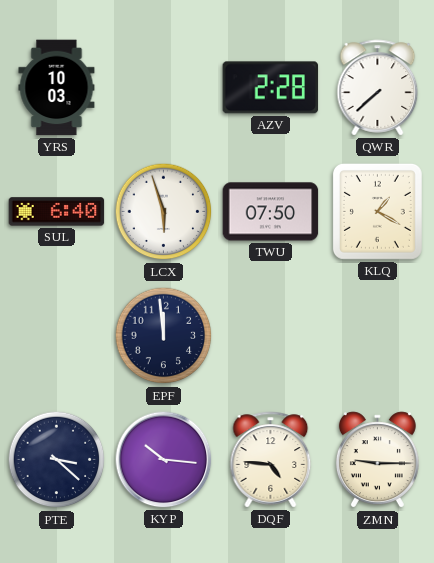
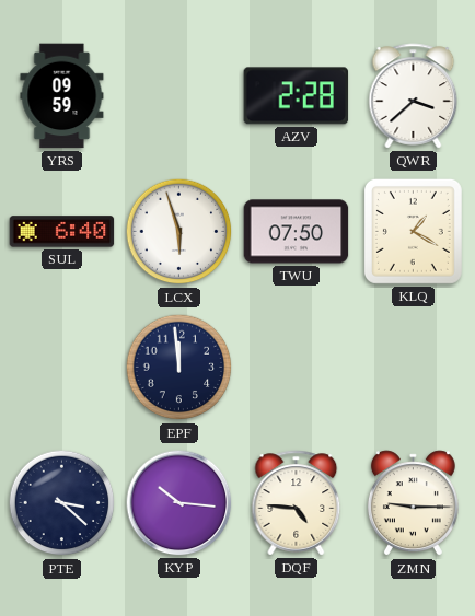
YRS: 10:03 -> 09:59
QWR: 7:38 -> 3:38
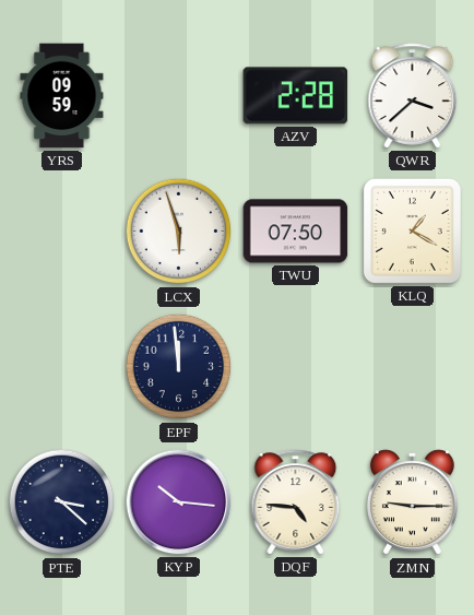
SUL: 6:40 -> none
